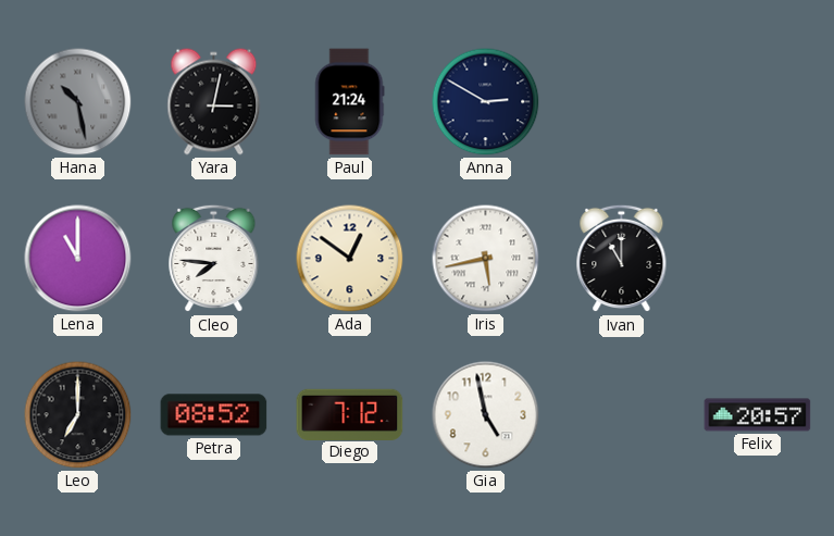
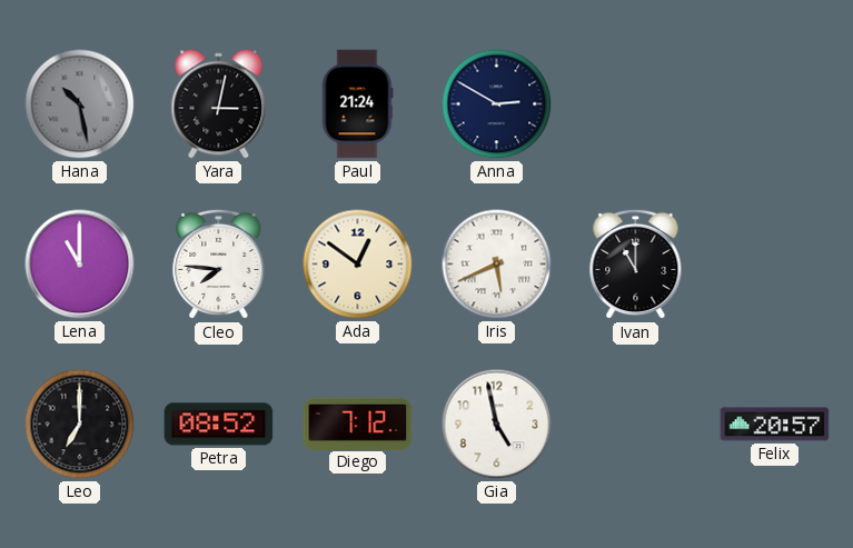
Iris: 5:43 -> 5:41
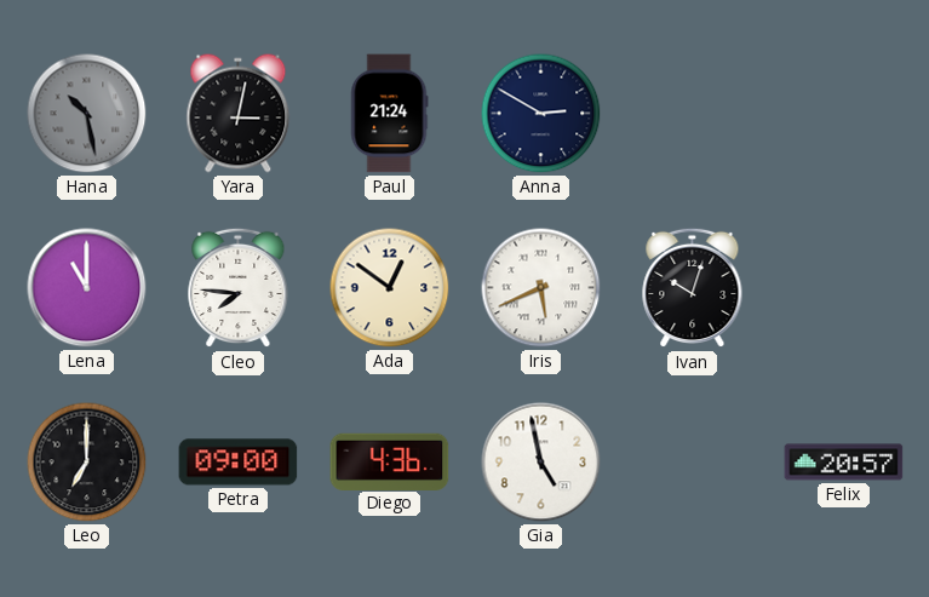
Ivan: 11:00 -> 10:03
Petra: 08:52 -> 09:00
Diego: 7:12 -> 4:36
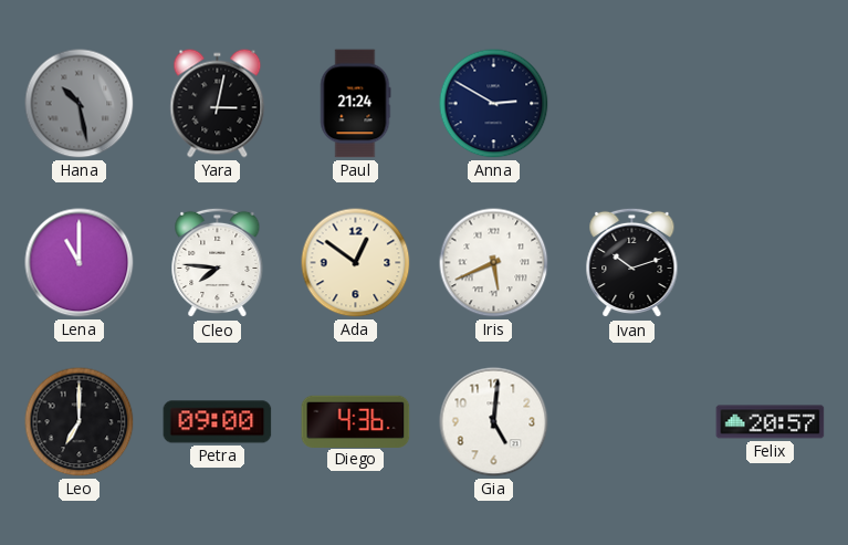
Ivan: 10:03 -> 10:12
Gia: 4:58 -> 5:01
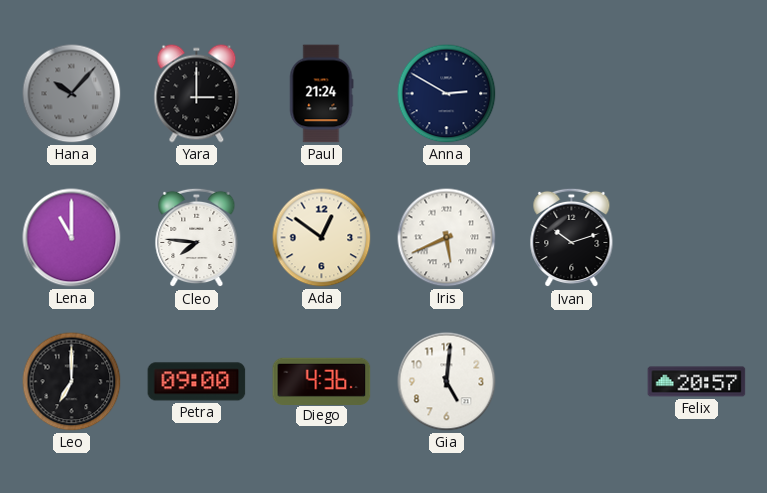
Hana: 10:28 -> 10:07
Yara: 3:02 -> 3:00
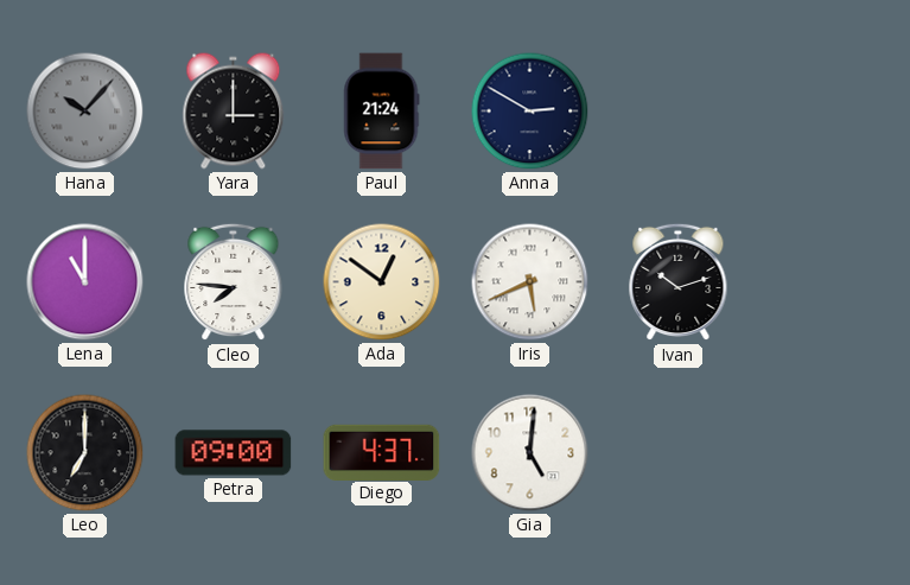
Diego: 4:36 -> 4:37
Felix: 20:57 -> none
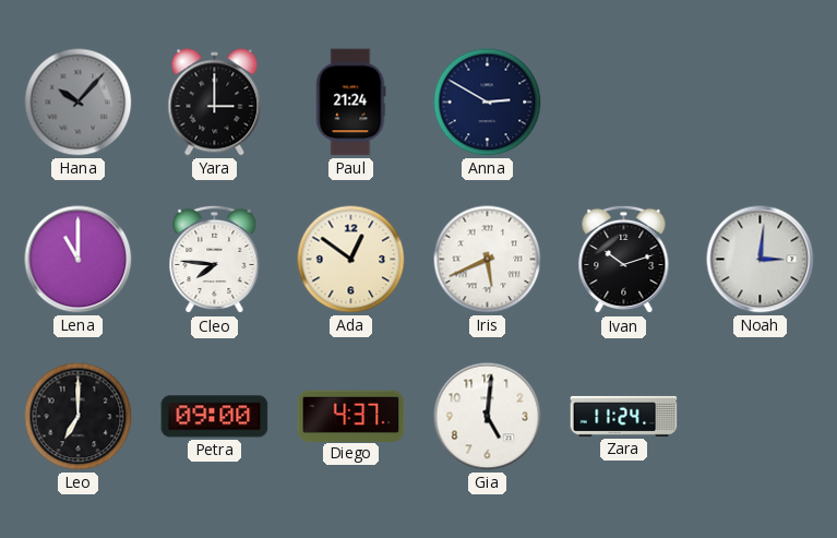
Noah: none -> 3:01
Zara: none -> 11:24
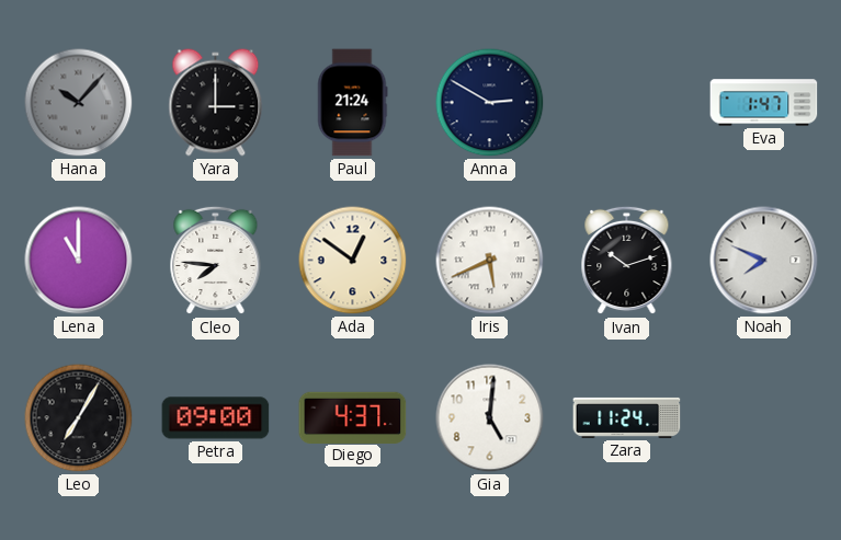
Eva: none -> 1:47
Noah: 3:01 -> 7:49
Leo: 7:00 -> 7:05
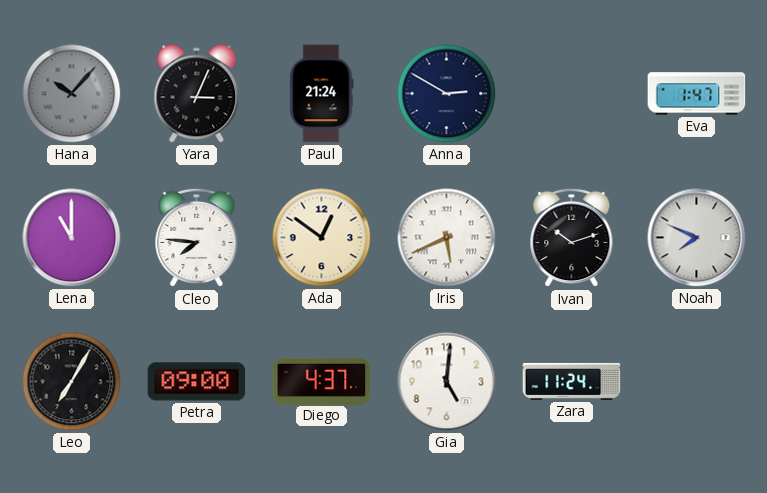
Yara: 3:00 -> 3:04
